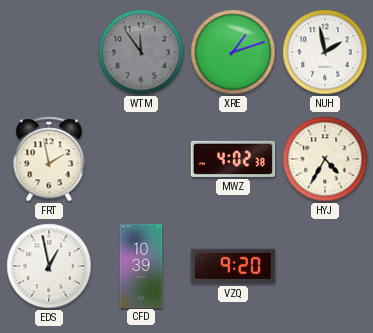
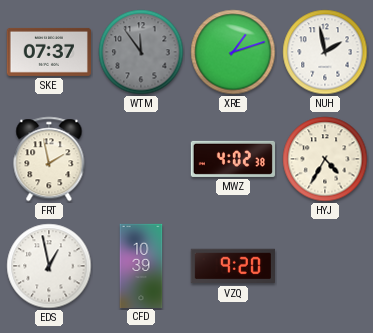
SKE: none -> 07:37
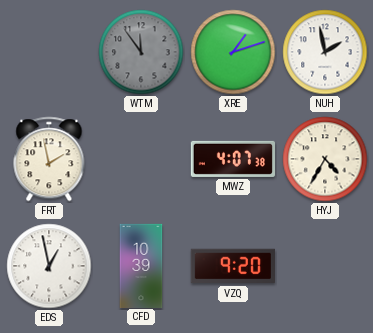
SKE: 07:37 -> none
MWZ: 4:02 -> 4:07
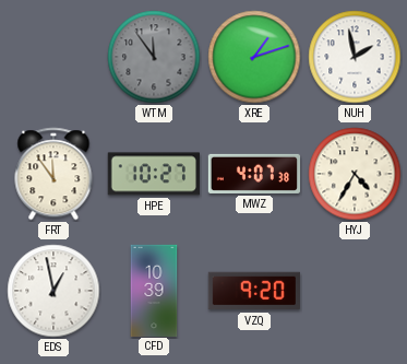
FRT: 1:58 -> 11:54
HPE: none -> 10:27
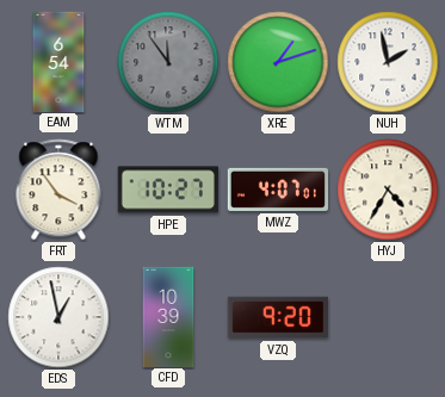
EAM: none -> 6:54
FRT: 11:54 -> 3:54
MWZ: 4:07:38 -> 4:07:01
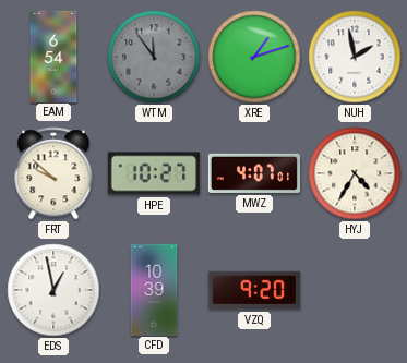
FRT: 3:54 -> 9:52
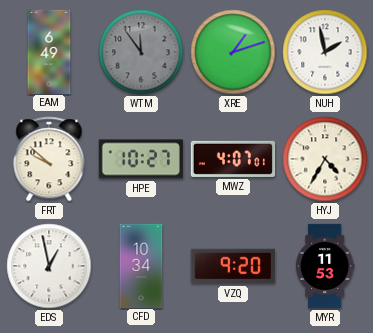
EAM: 6:54 -> 6:49
CFD: 10:39 -> 10:34
MYR: none -> 11:53
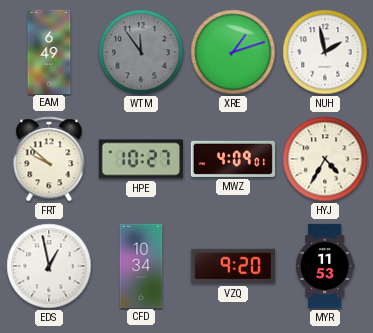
MWZ: 4:07 -> 4:09
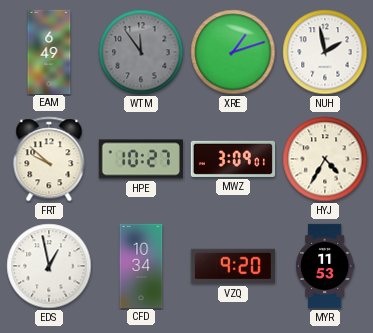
MWZ: 4:09 -> 3:09
